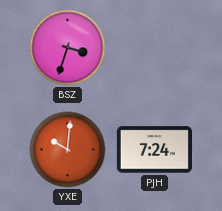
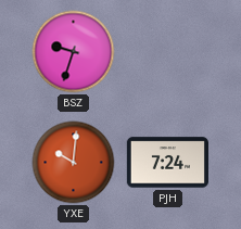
BSZ: 3:33 -> 9:33
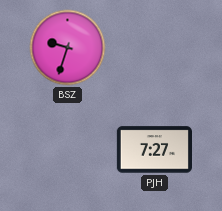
YXE: 10:01 -> none
PJH: 7:24 -> 7:27
